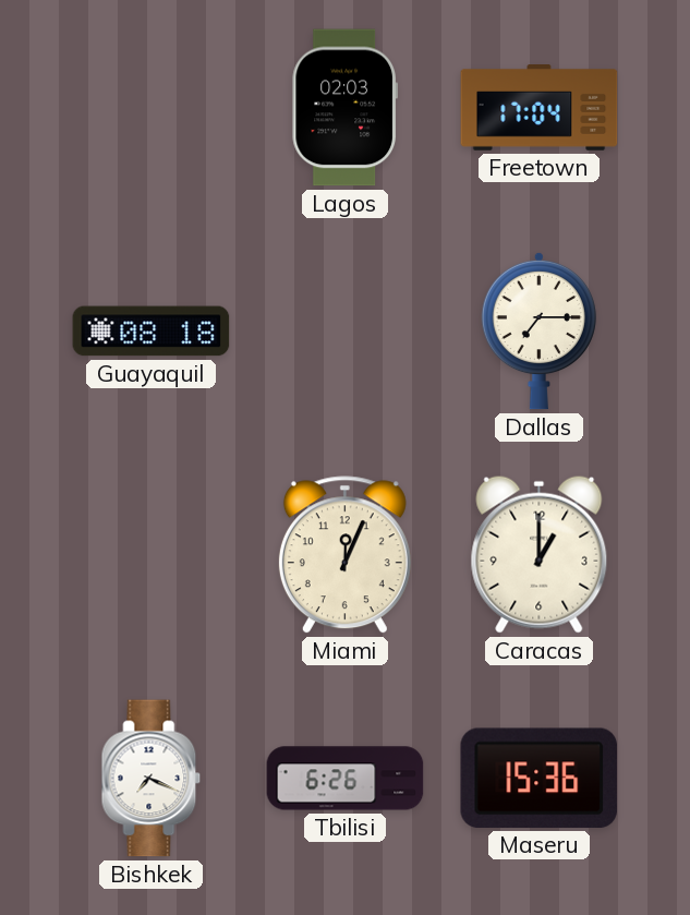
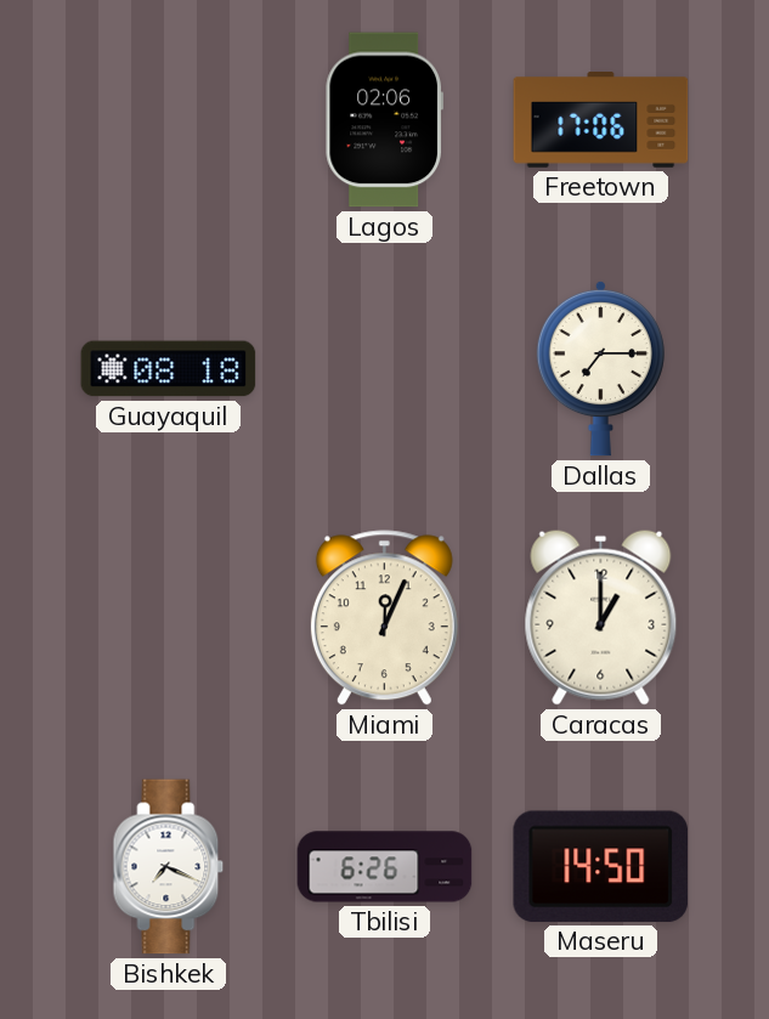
Lagos: 02:03 -> 02:06
Freetown: 17:04 -> 17:06
Maseru: 15:36 -> 14:50
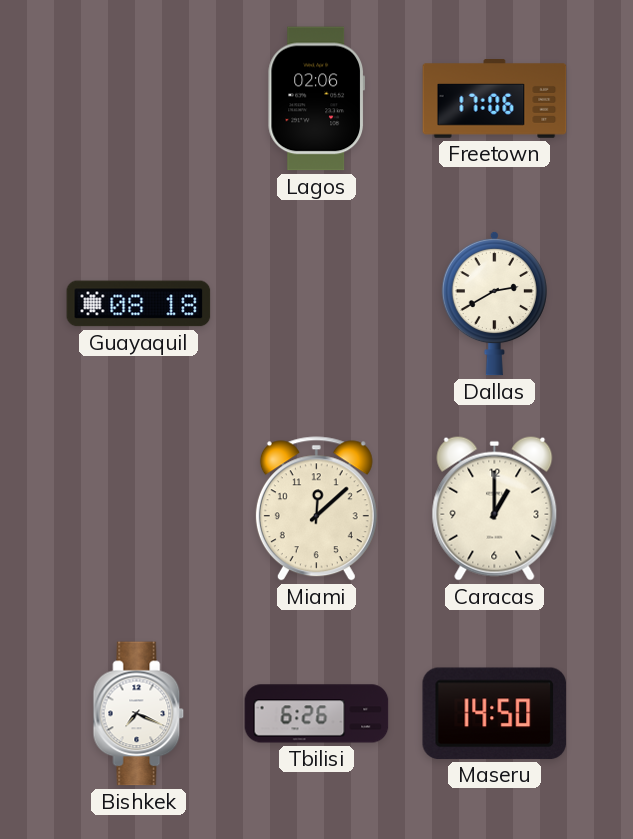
Dallas: 7:15 -> 2:40
Miami: 12:04 -> 12:08
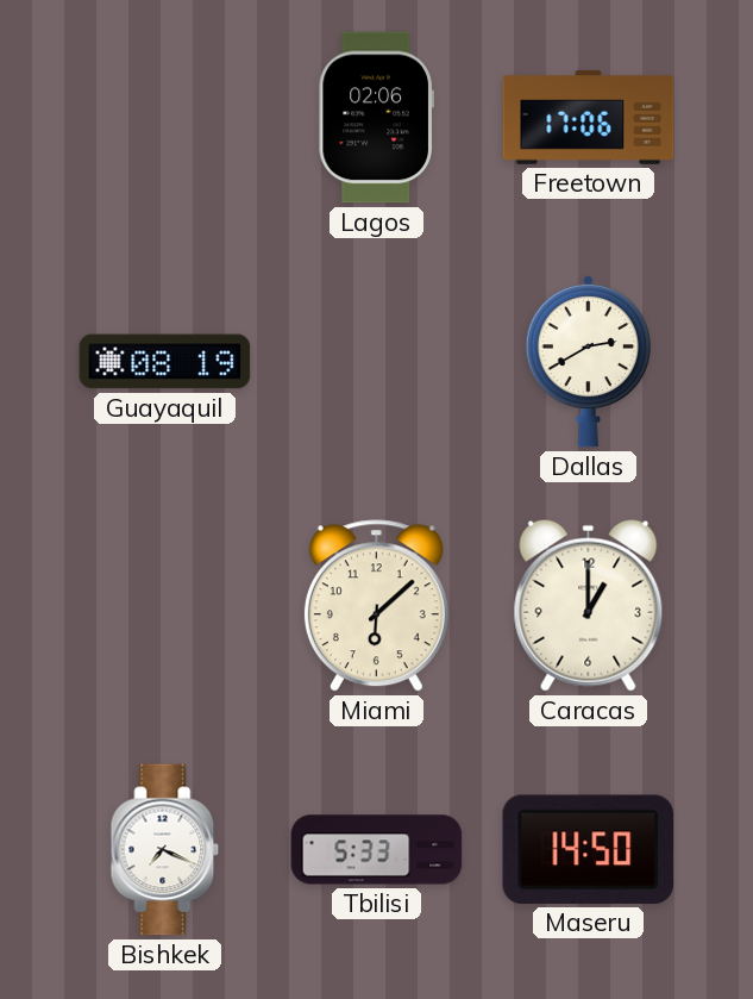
Guayaquil: 08:18 -> 08:19
Miami: 12:08 -> 6:08
Tbilisi: 6:26 -> 5:33
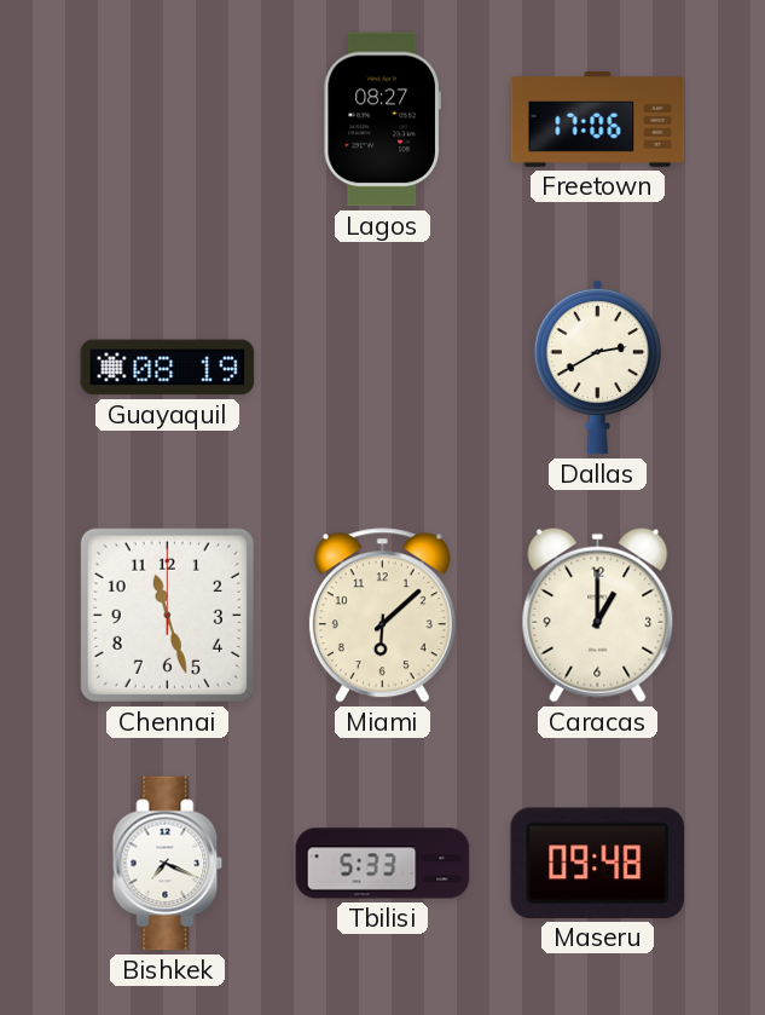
Lagos: 02:06 -> 08:27
Chennai: none -> 11:27
Maseru: 14:50 -> 09:48
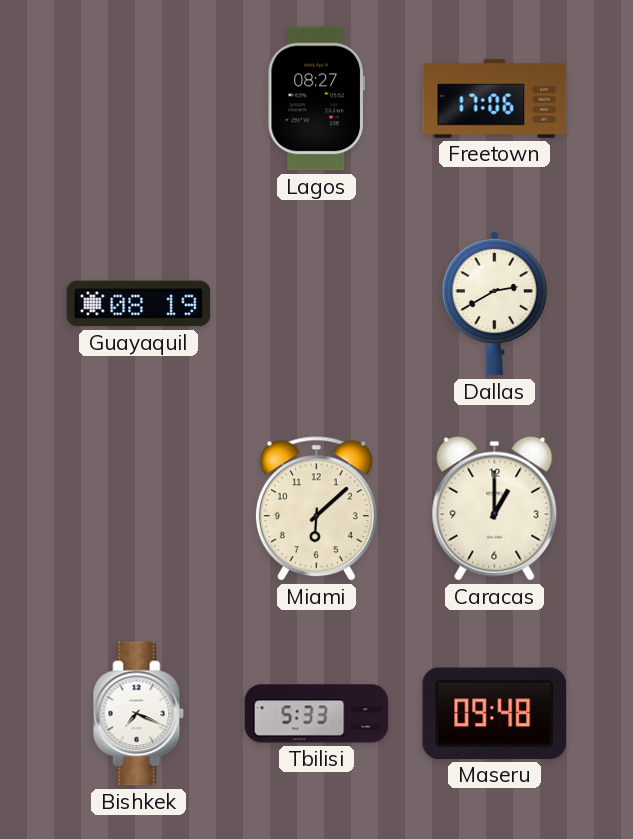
Chennai: 11:27 -> none
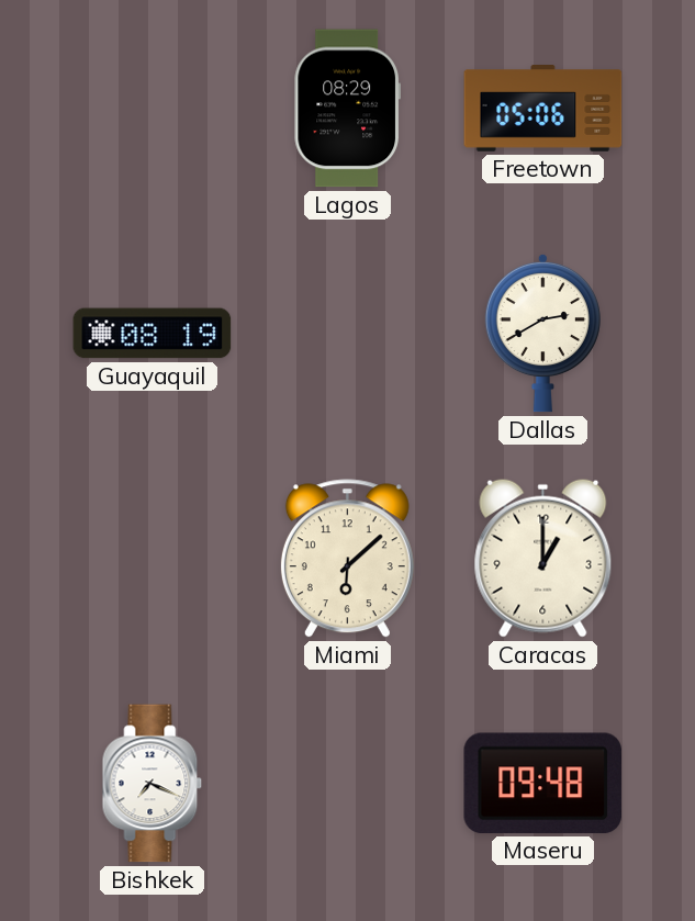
Lagos: 08:27 -> 08:29
Freetown: 17:06 -> 05:06
Tbilisi: 5:33 -> none
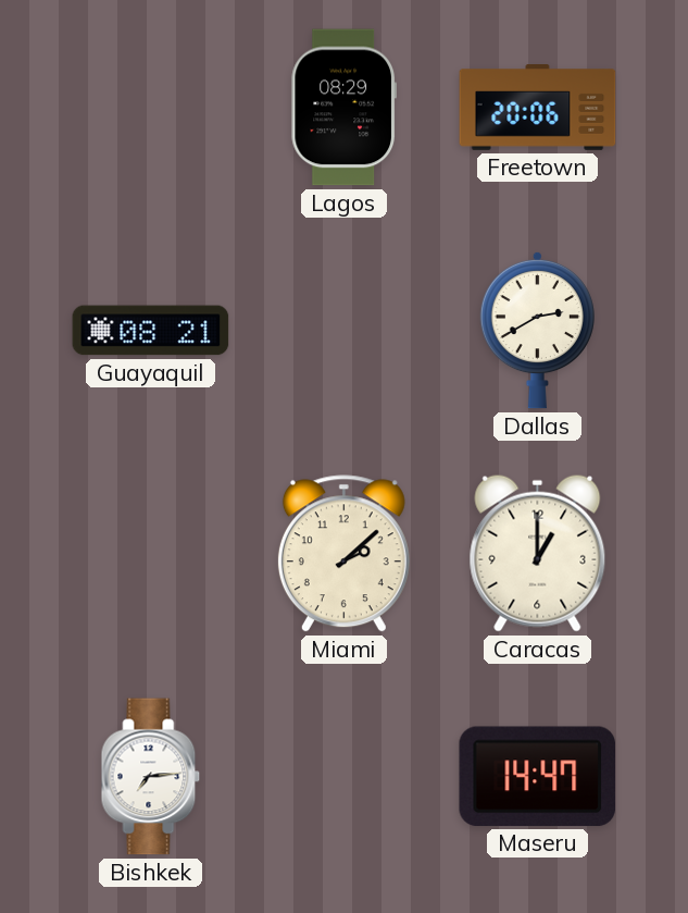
Freetown: 05:06 -> 20:06
Guayaquil: 08:19 -> 08:21
Miami: 6:08 -> 2:08
Bishkek: 7:19 -> 7:14
Maseru: 09:48 -> 14:47
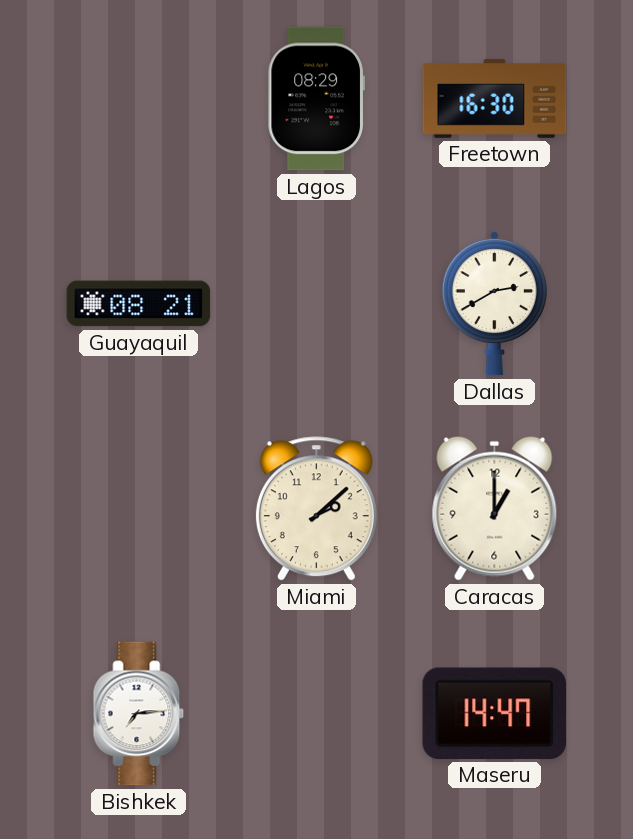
Freetown: 20:06 -> 16:30
